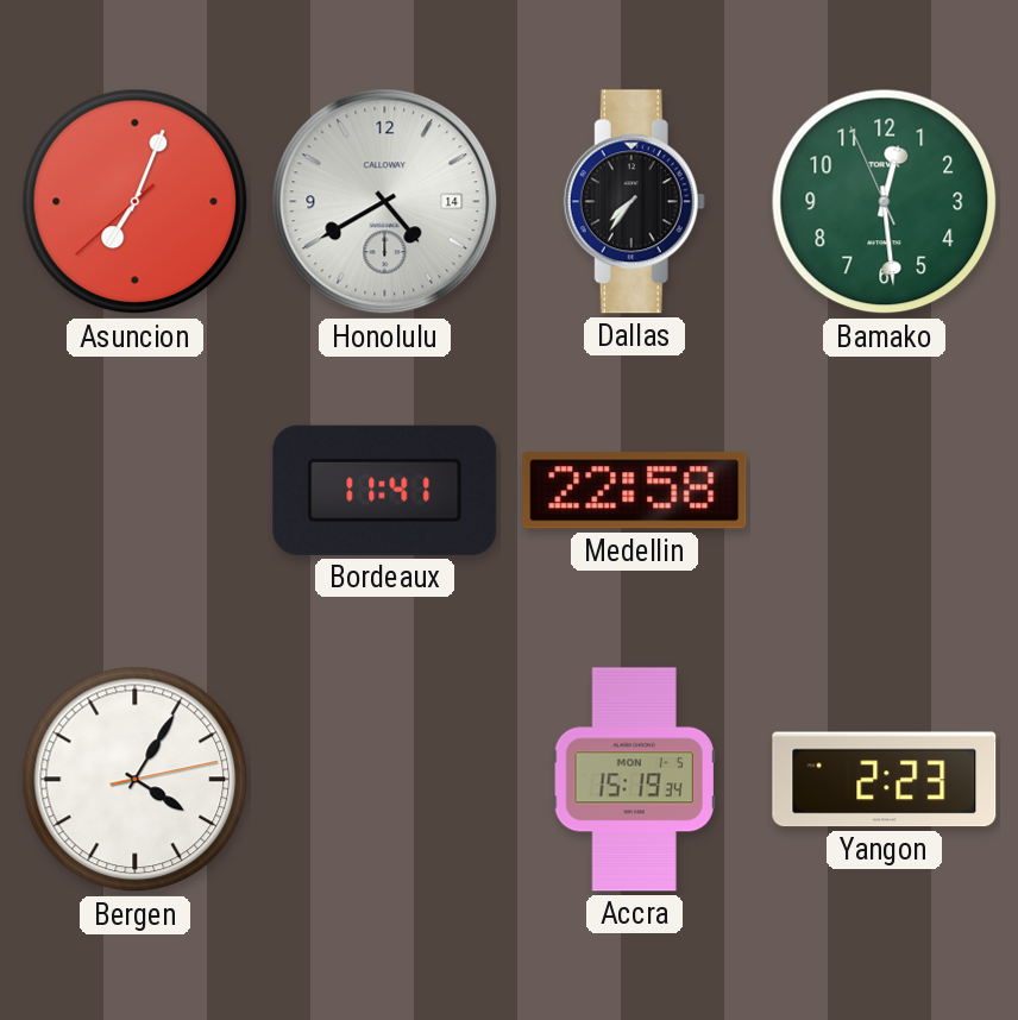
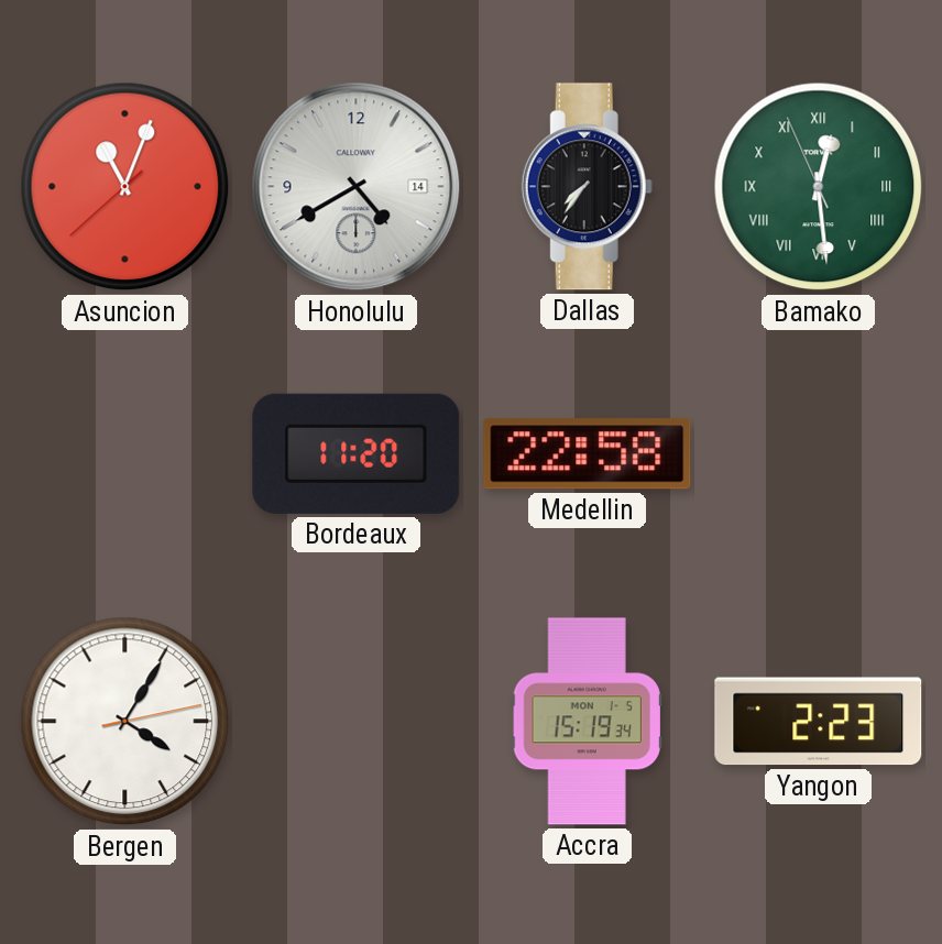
Asuncion: 7:03 -> 11:03
Bamako numerals: Arabic -> Roman
Bordeaux: 11:41 -> 11:20
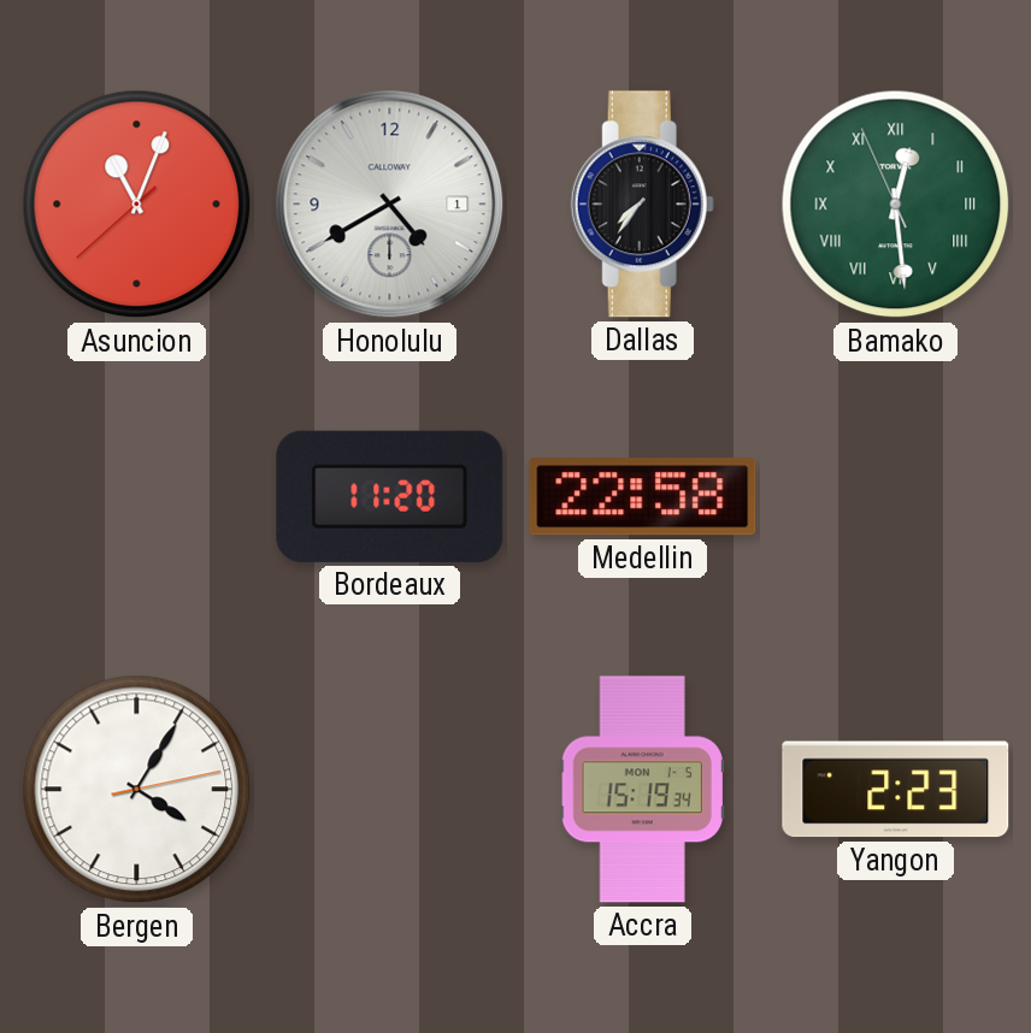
Honolulu date: 14 -> 1
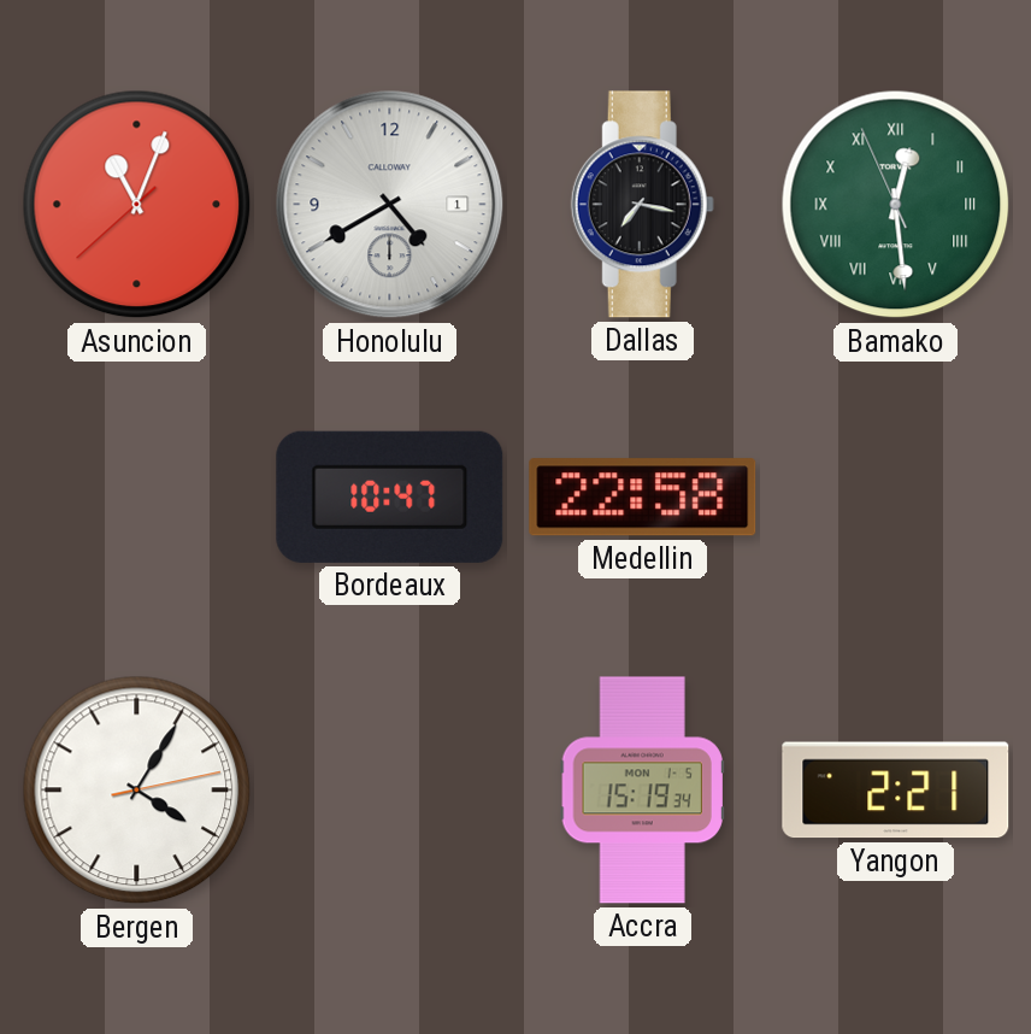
Dallas: 7:36 -> 7:17
Bordeaux: 11:20 -> 10:47
Yangon: 2:23 -> 2:21
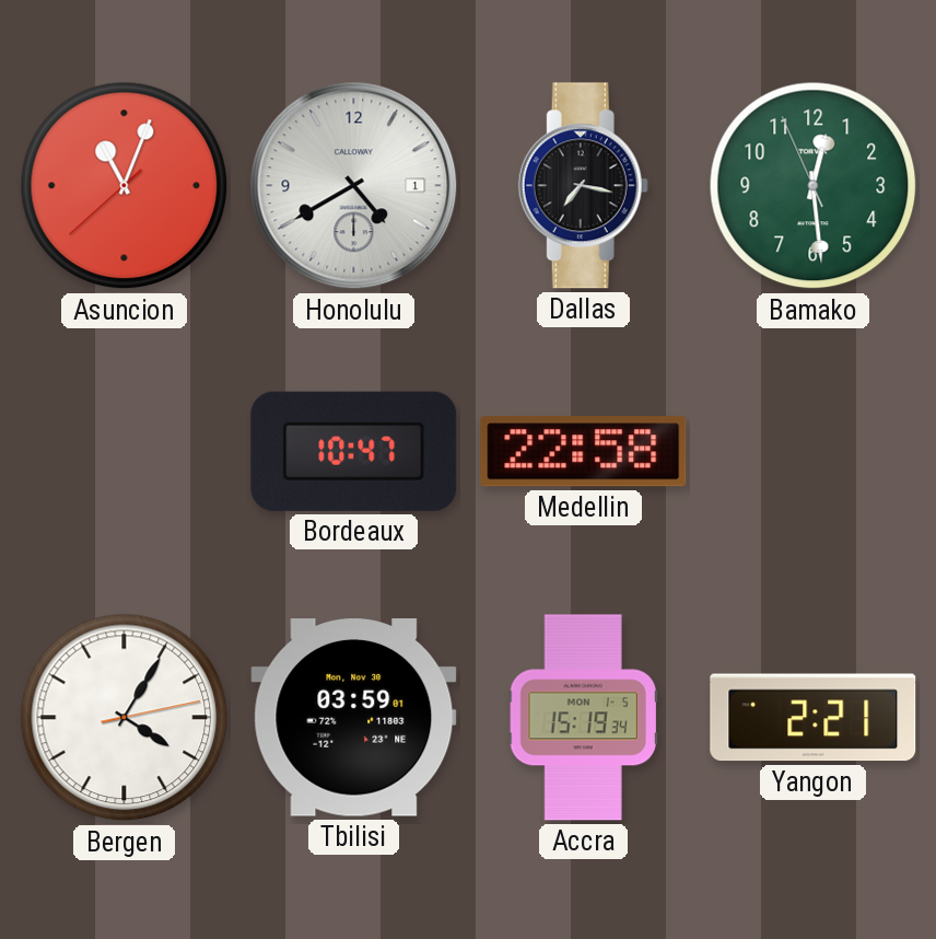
Bamako numerals: Roman -> Arabic
Tbilisi: none -> 03:59
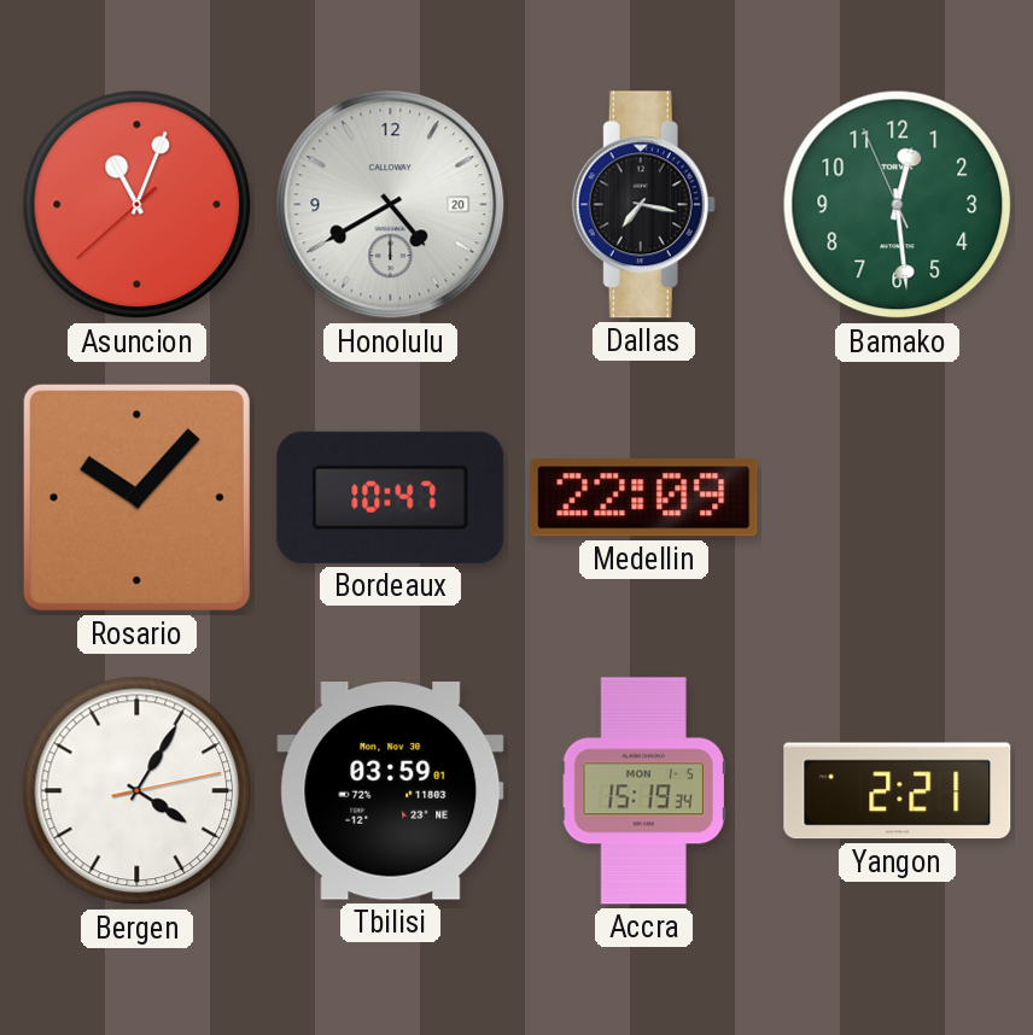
Honolulu date: 1 -> 20
Rosario: none -> 10:07
Medellin: 22:58 -> 22:09
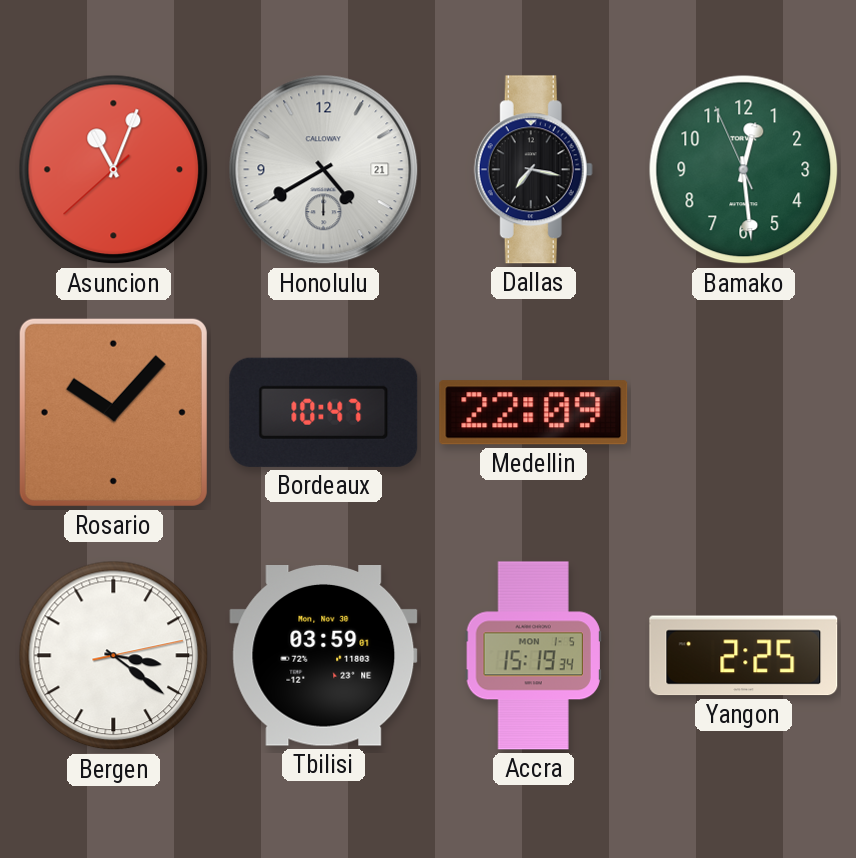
Honolulu date: 20 -> 21
Bergen: 4:05 -> 3:21
Yangon: 2:21 -> 2:25
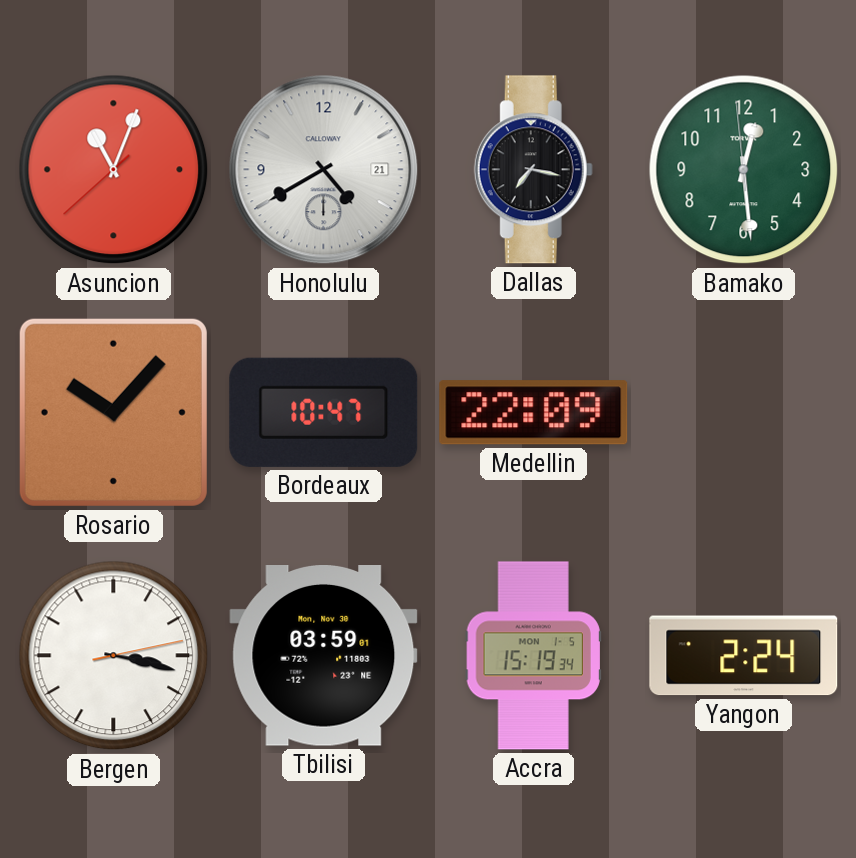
Bamako: 12:28:56 -> 12:28:59
Bergen: 3:21 -> 3:17
Yangon: 2:25 -> 2:24
